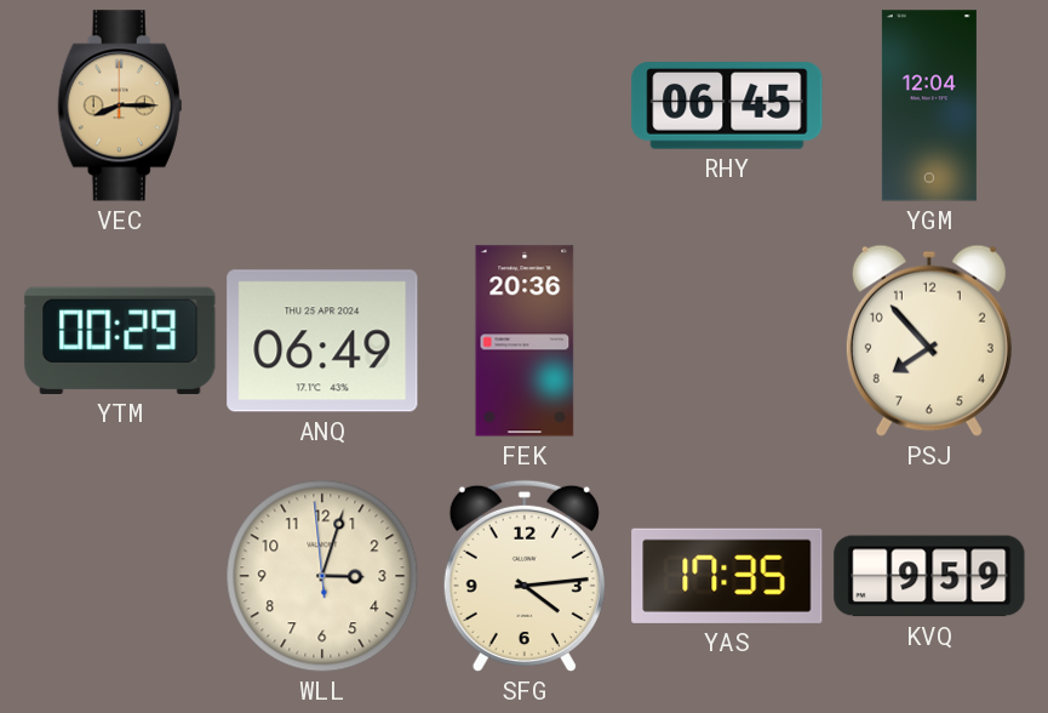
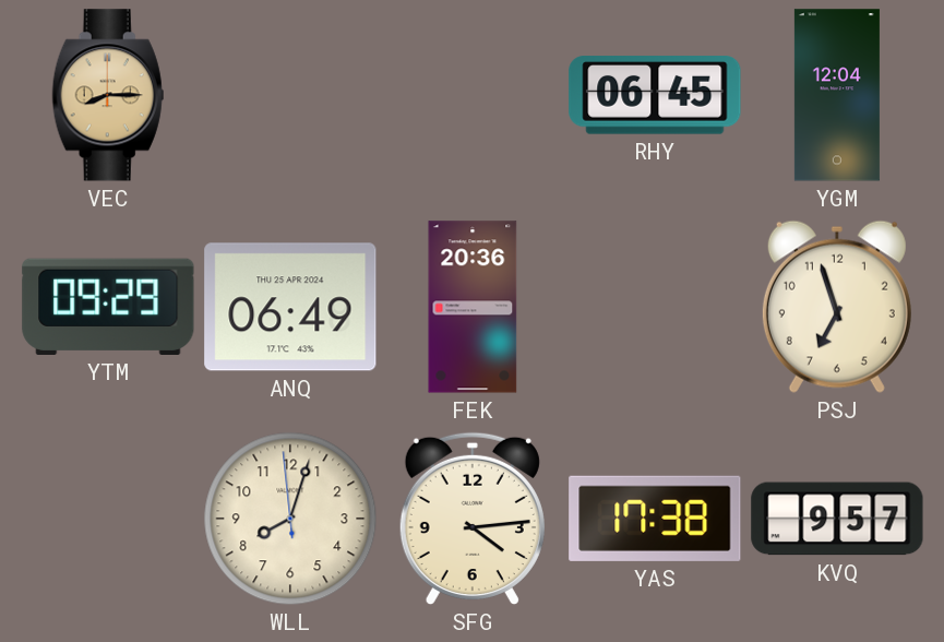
YTM: 00:29 -> 09:29
PSJ: 7:53 -> 6:57
WLL: 3:02 -> 8:02
YAS: 17:35 -> 17:38
KVQ: 9:59 -> 9:57
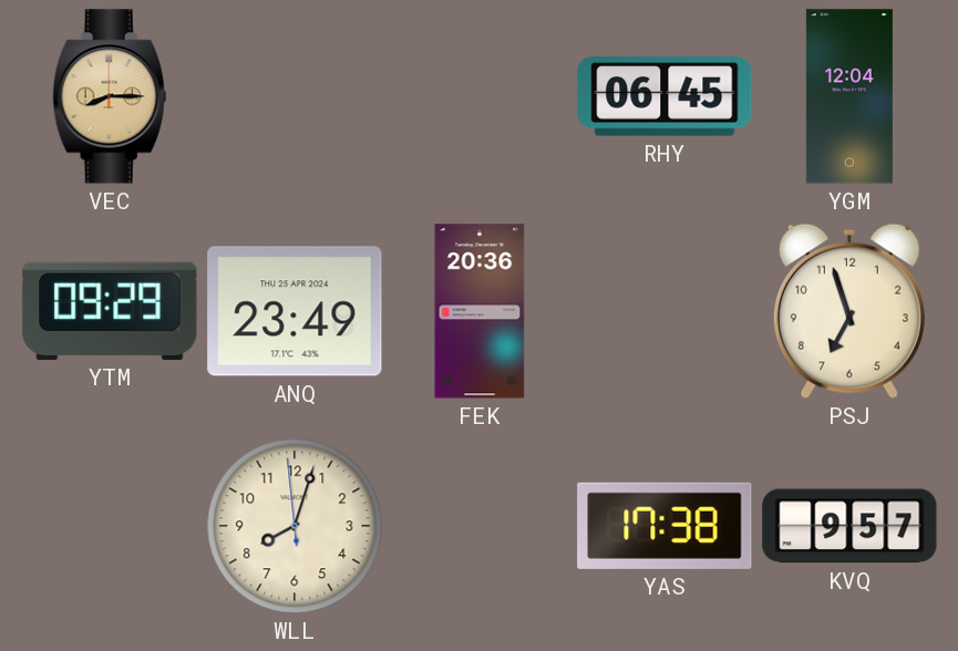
ANQ: 06:49 -> 23:49
SFG: 4:14 -> none
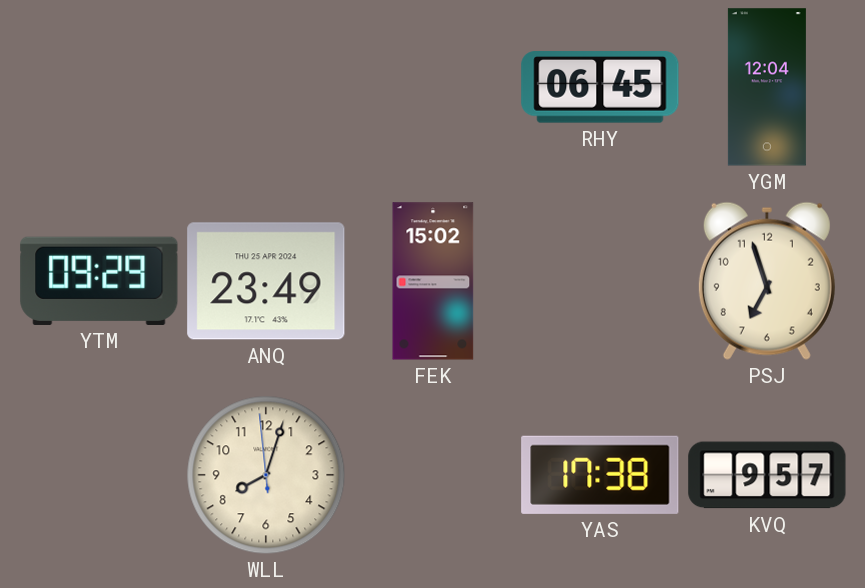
VEC: 8:15 -> none
FEK: 20:36 -> 15:02
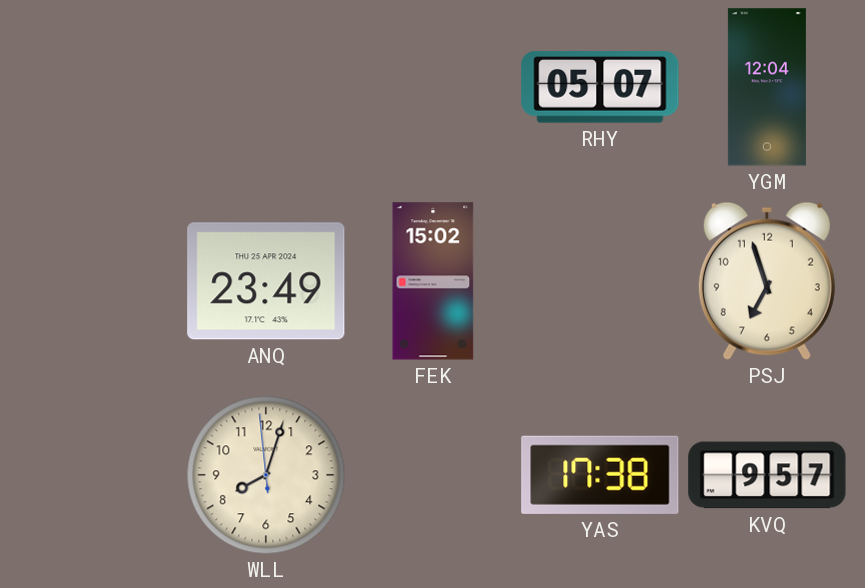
RHY: 06:45 -> 05:07
YTM: 09:29 -> none
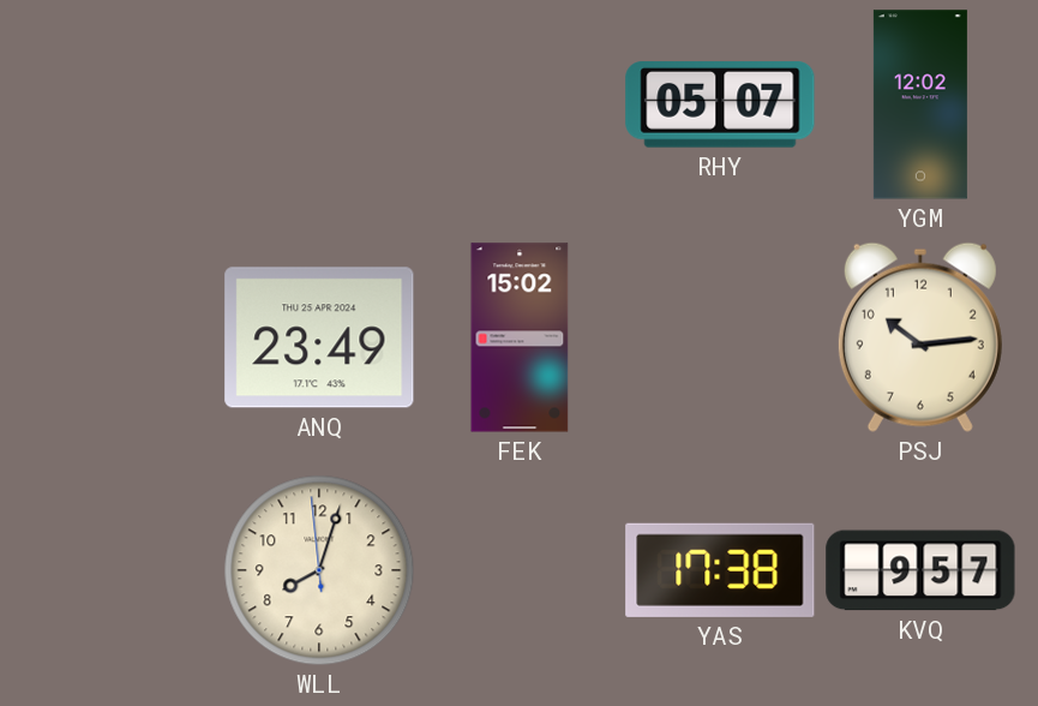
YGM: 12:04 -> 12:02
PSJ: 6:57 -> 10:14
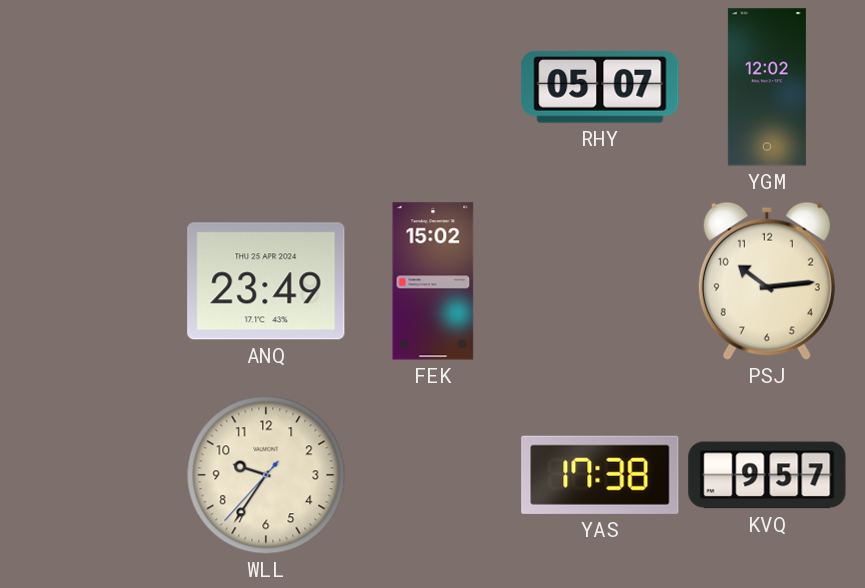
WLL: 8:02 -> 9:35
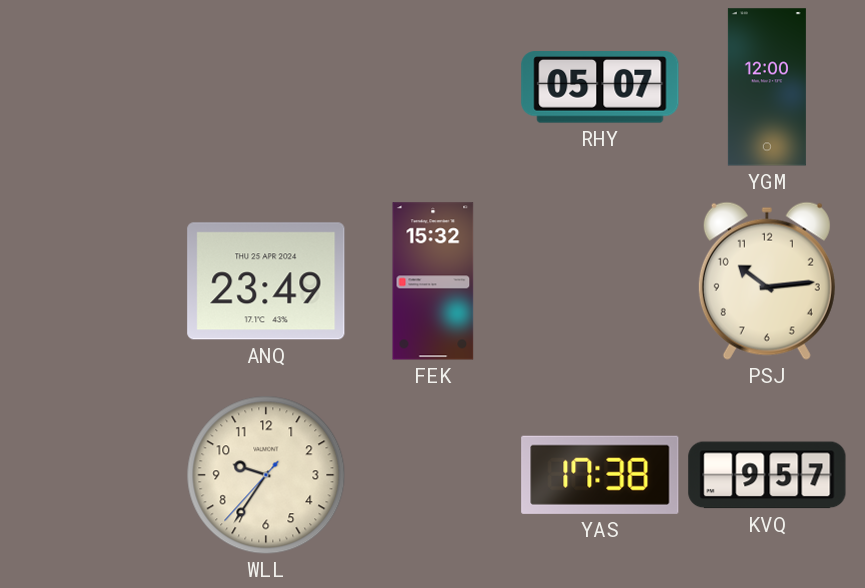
YGM: 12:02 -> 12:00
FEK: 15:02 -> 15:32
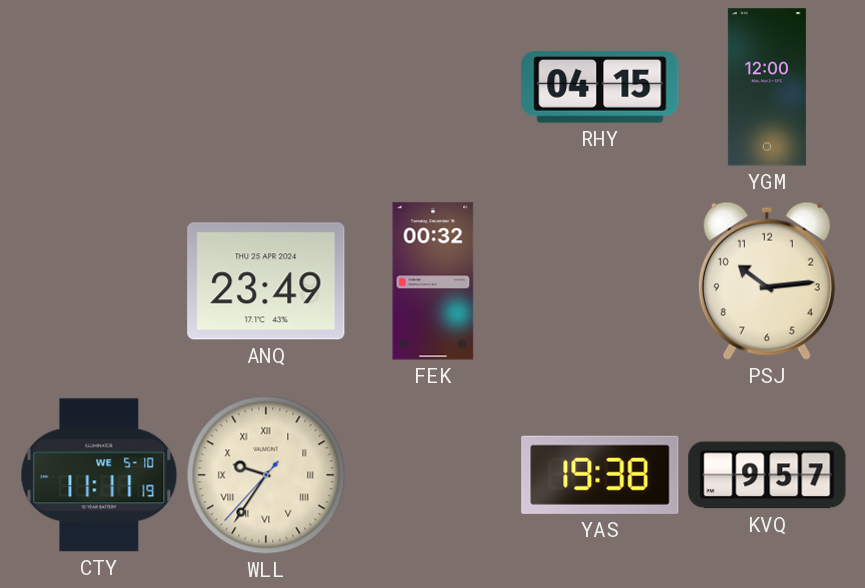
RHY: 05:07 -> 04:15
FEK: 15:32 -> 00:32
CTY: none -> 11:11
WLL numerals: Arabic -> Roman
YAS: 17:38 -> 19:38
